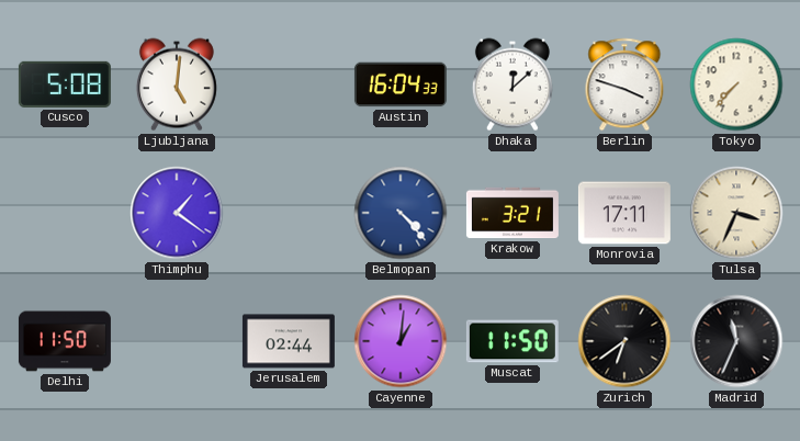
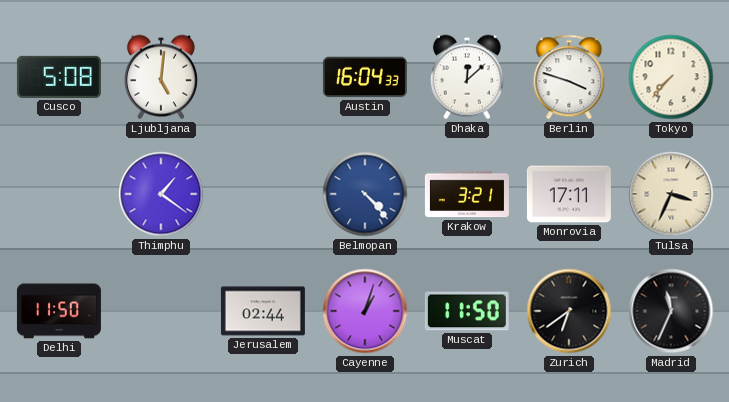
Cayenne: 1:01 -> 1:03
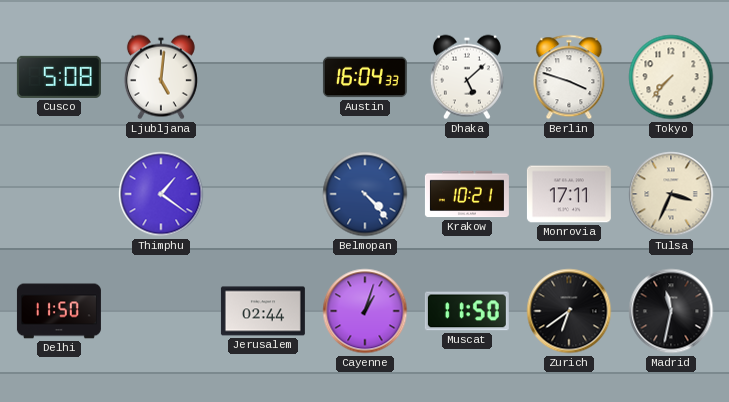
Dhaka: 12:08 -> 5:08
Krakow: 3:21 -> 10:21
Madrid: 11:34 -> 11:32
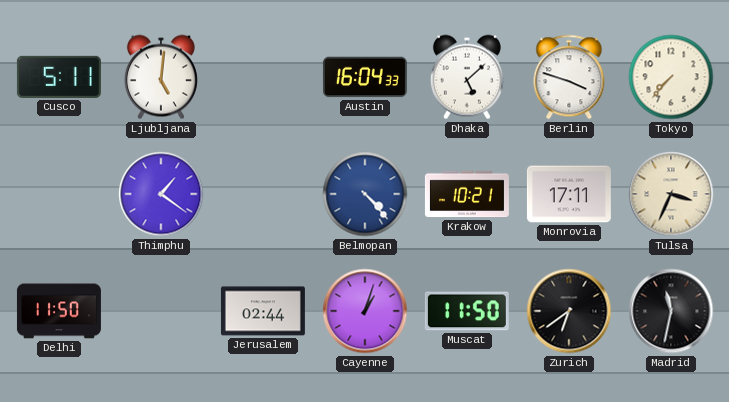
Cusco: 5:08 -> 5:11
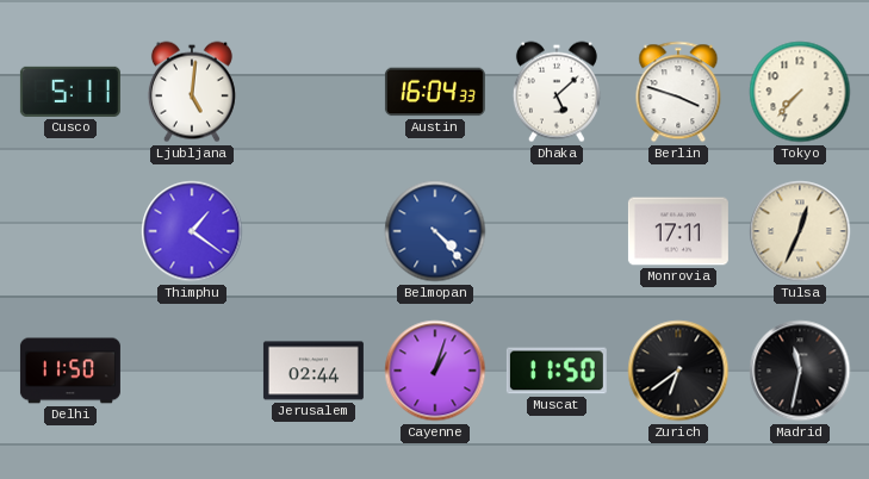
Krakow: 10:21 -> none
Tulsa: 3:34 -> 12:34
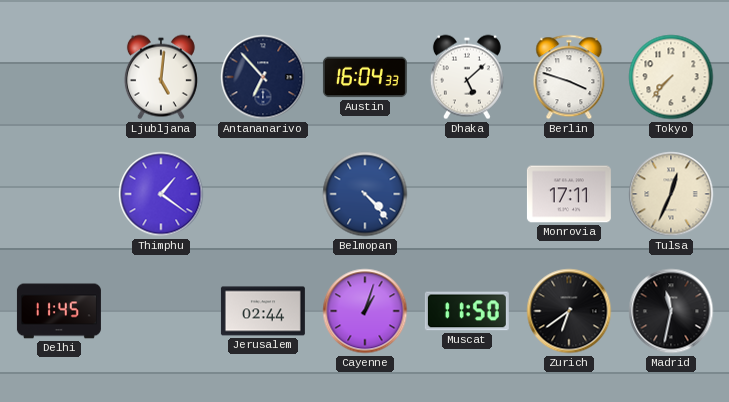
Cusco: 5:11 -> none
Antananarivo: none -> 6:53
Delhi: 11:50 -> 11:45
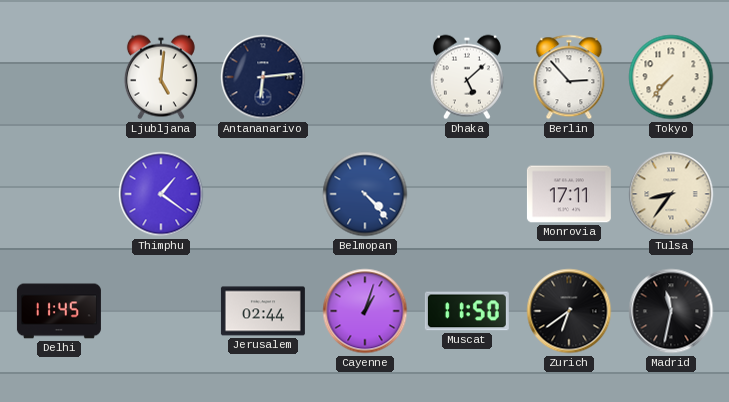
Antananarivo: 6:53 -> 6:14
Austin: 16:04 -> none
Berlin: 3:48 -> 2:53
Tulsa: 12:34 -> 8:36
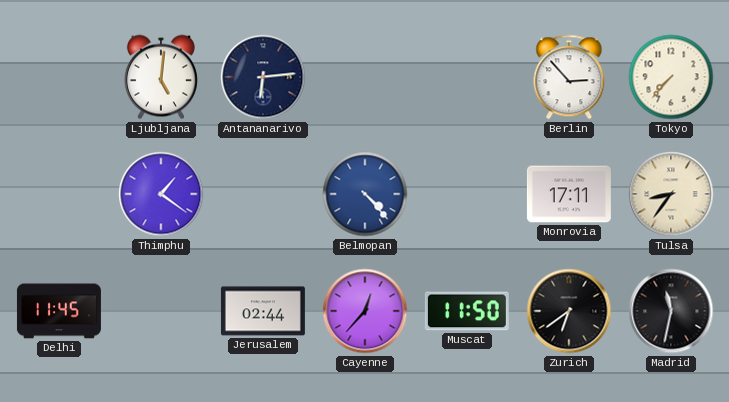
Dhaka: 5:08 -> none
Cayenne: 1:03 -> 12:37
